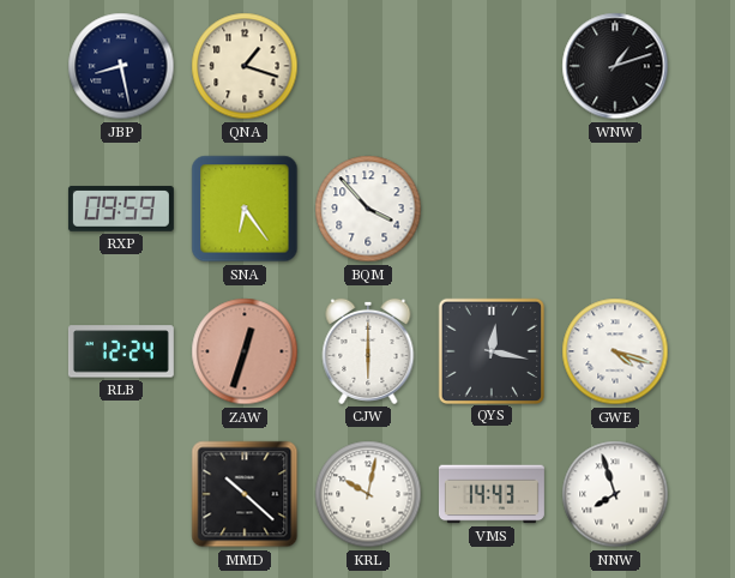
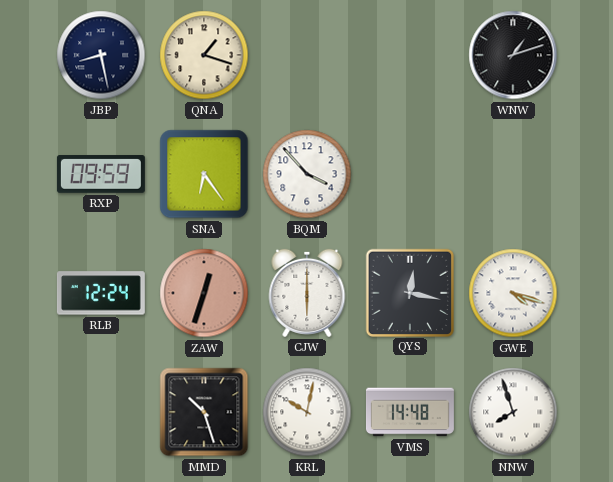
MMD: 10:22 -> 10:27
VMS: 14:43 -> 14:48
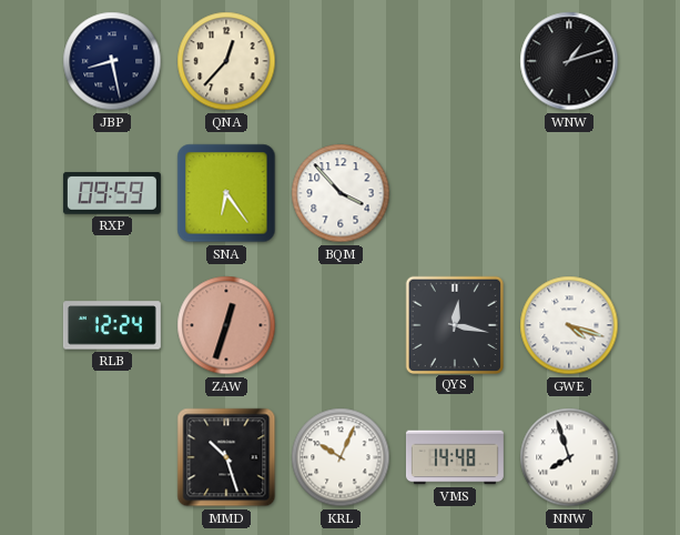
QNA: 1:18 -> 12:37
CJW: 6:00 -> none
KRL: 10:02 -> 10:04
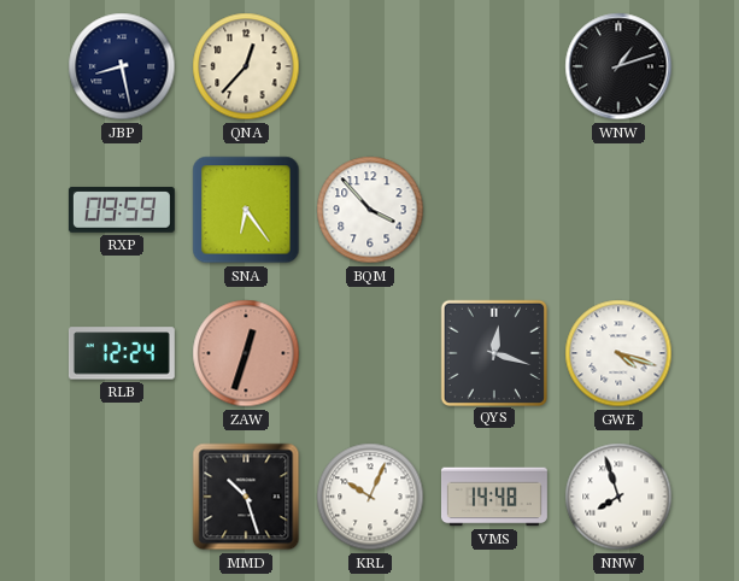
QYS: 12:17 -> 12:18
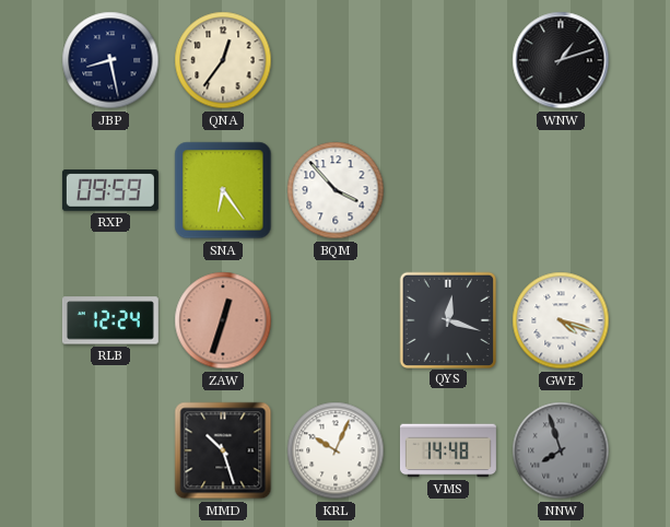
QNA: 12:37 -> 12:36
NNW dial: white -> grey
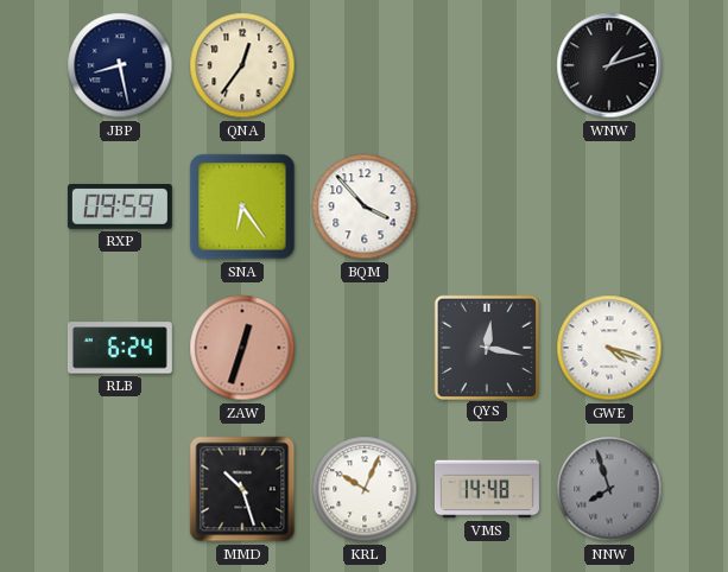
RLB: 12:24 -> 6:24
QYS: 12:18 -> 12:17
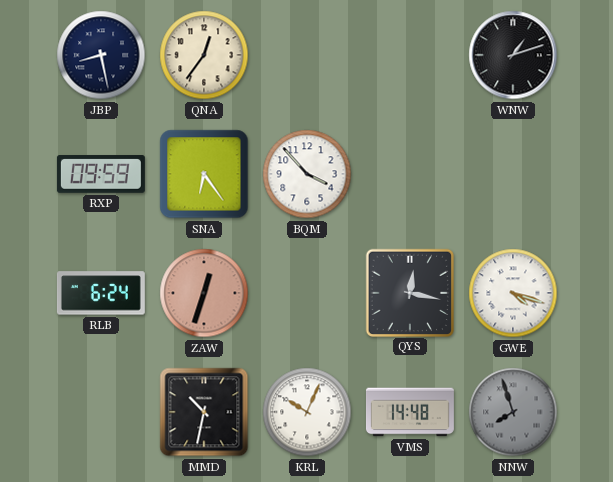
MMD: 10:27 -> 10:32
